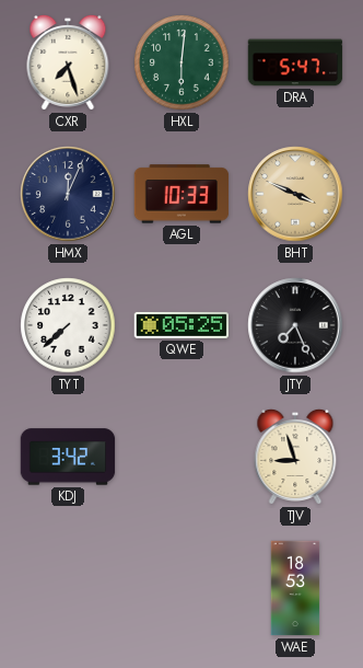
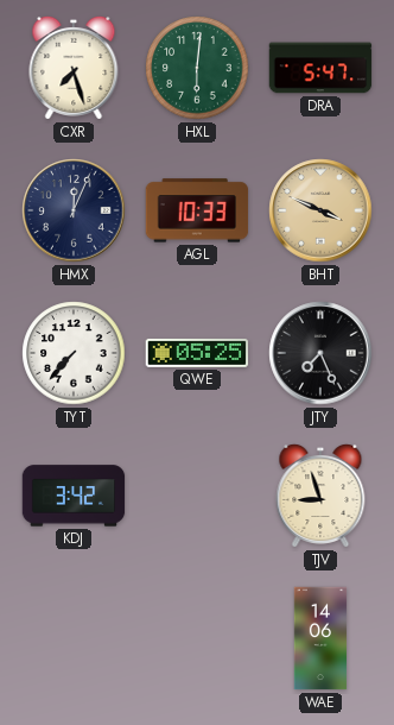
TYT: 7:38 -> 7:37
WAE: 18:53 -> 14:06
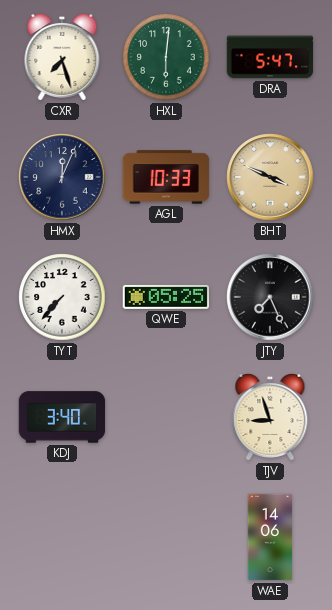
KDJ: 3:42 -> 3:40
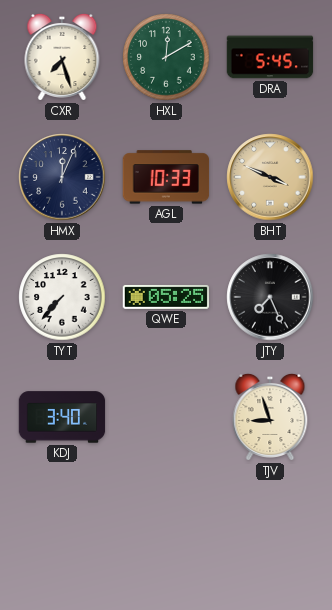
HXL: 6:01 -> 12:10
DRA: 5:47 -> 5:45
WAE: 14:06 -> none
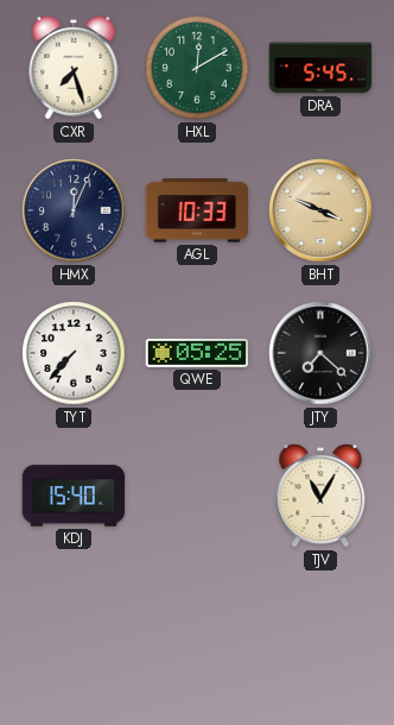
JTY: 7:26 -> 7:22
KDJ: 3:40 -> 15:40
TJV: 8:57 -> 11:05
